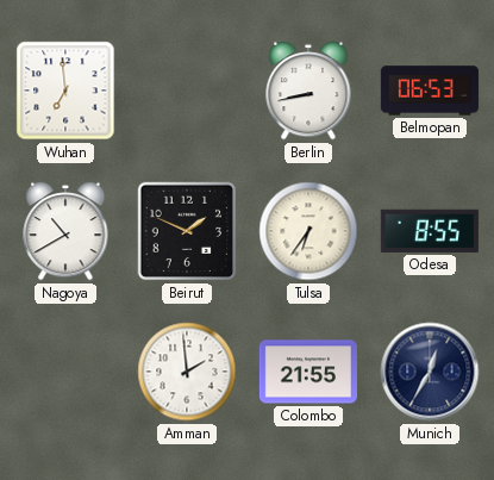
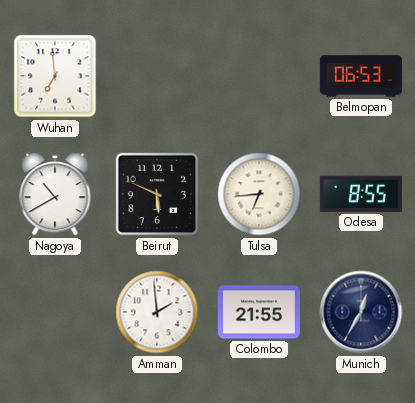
Berlin: 8:43 -> none
Beirut: 1:49 -> 5:49
Tulsa: 6:36 -> 6:44
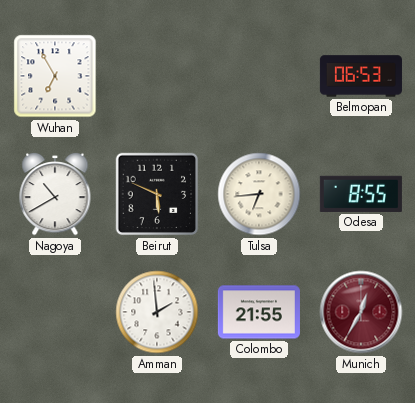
Wuhan: 6:59 -> 6:55
Munich dial: navy -> burgundy
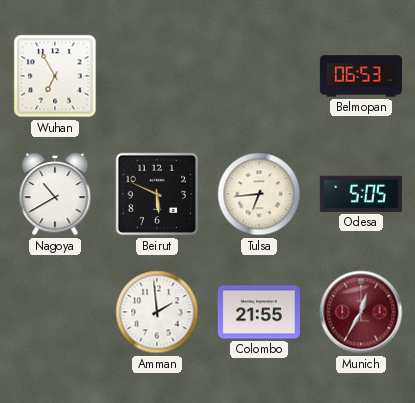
Odesa: 8:55 -> 5:05
